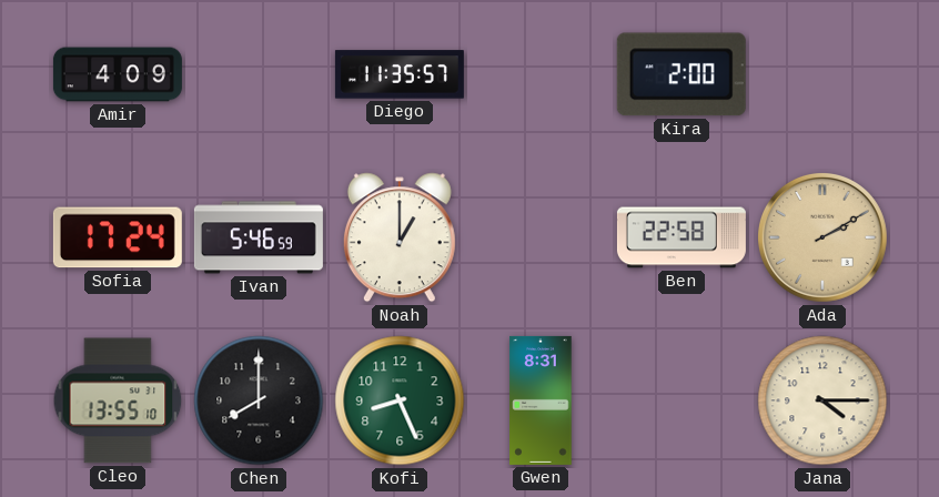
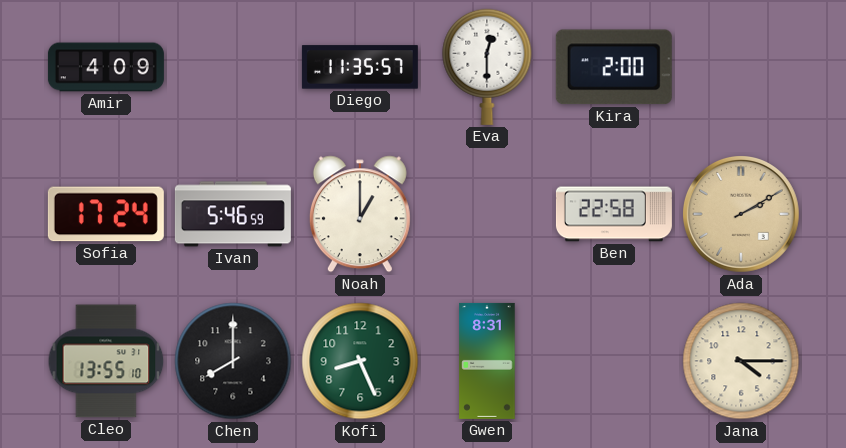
Eva: none -> 12:30
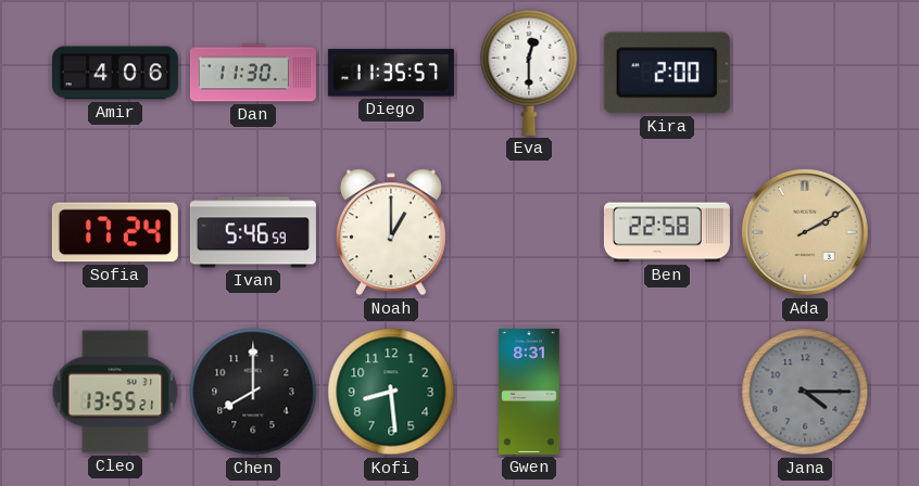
Amir: 4:09 -> 4:06
Dan: none -> 11:30
Cleo: 13:55:10 -> 13:55:21
Kofi: 8:26 -> 8:29
Jana dial: cream -> grey
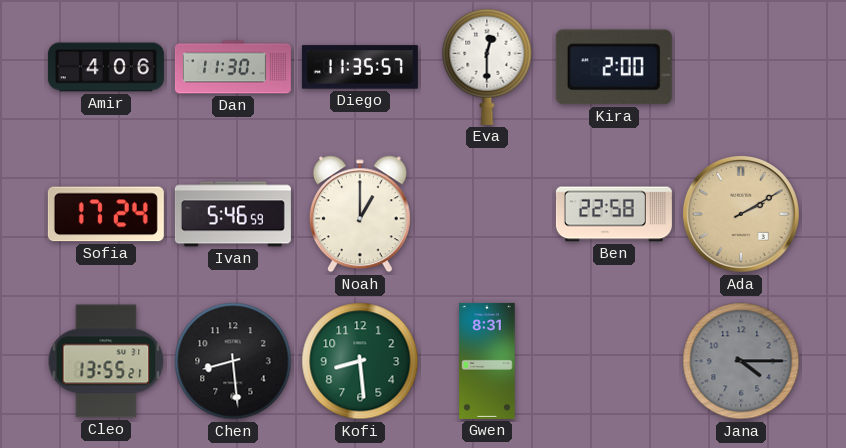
Chen: 8:00 -> 8:29
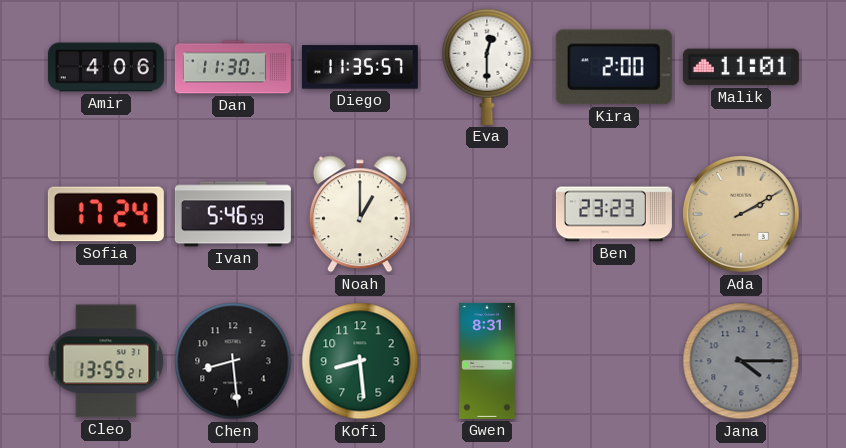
Malik: none -> 11:01
Ben: 22:58 -> 23:23
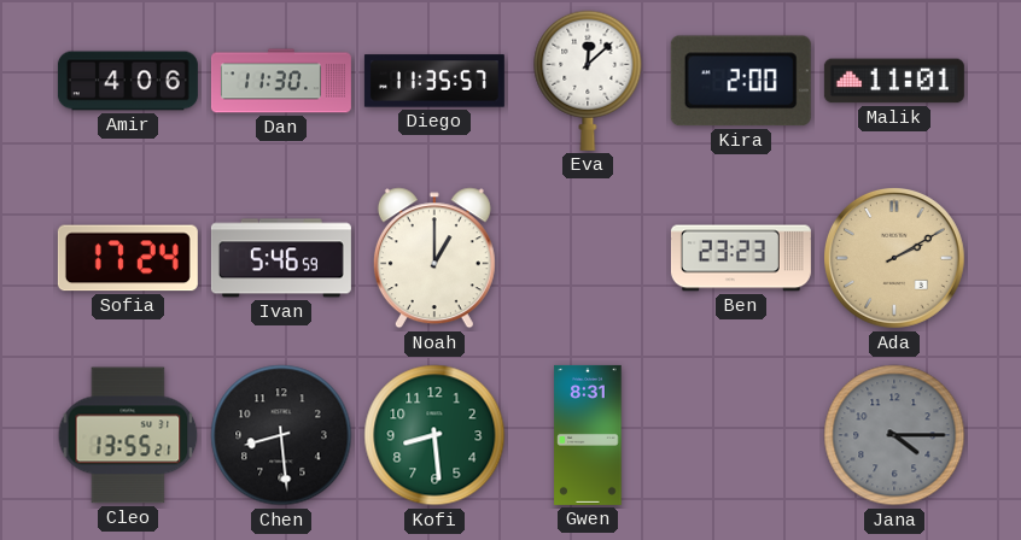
Eva: 12:30 -> 12:08
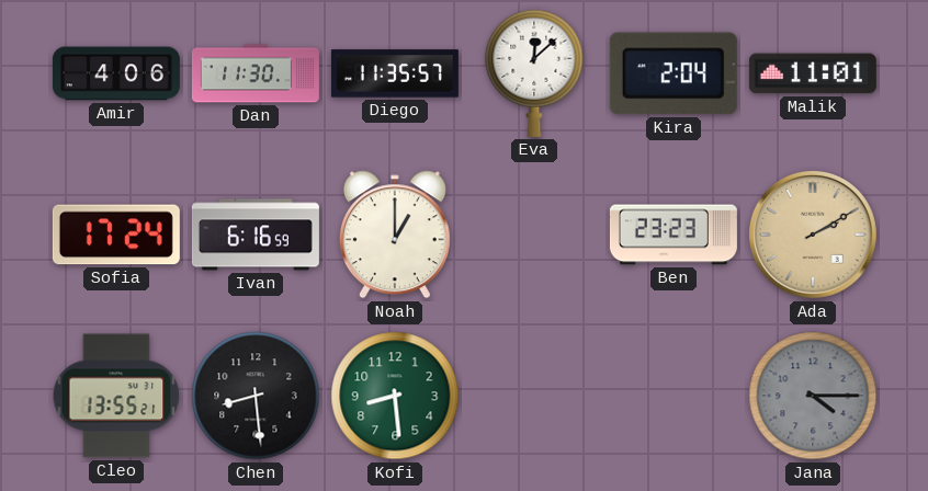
Kira: 2:00 -> 2:04
Ivan: 5:46 -> 6:16
Gwen: 8:31 -> none
